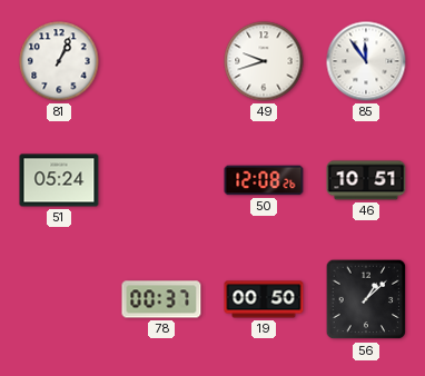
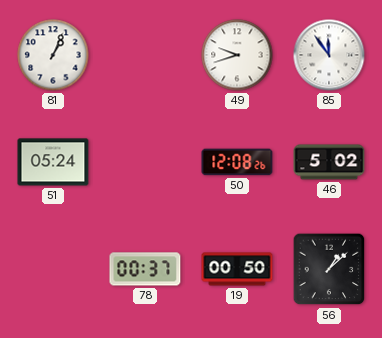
46: 10:51 -> 5:02
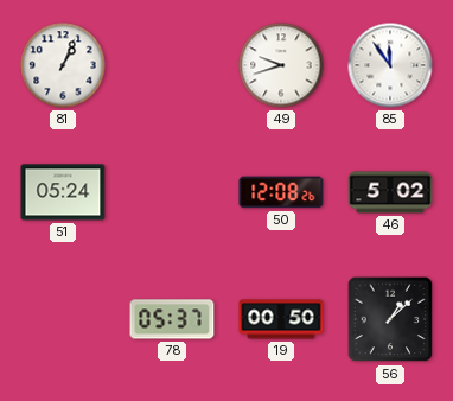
78: 00:37 -> 05:37
